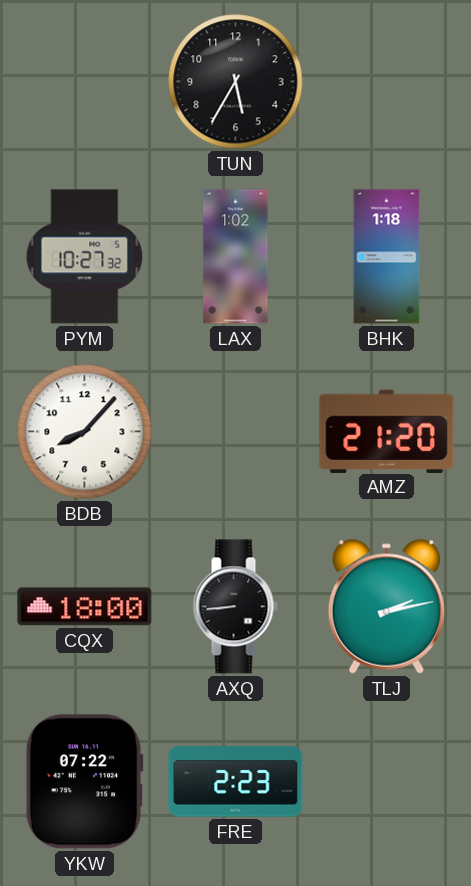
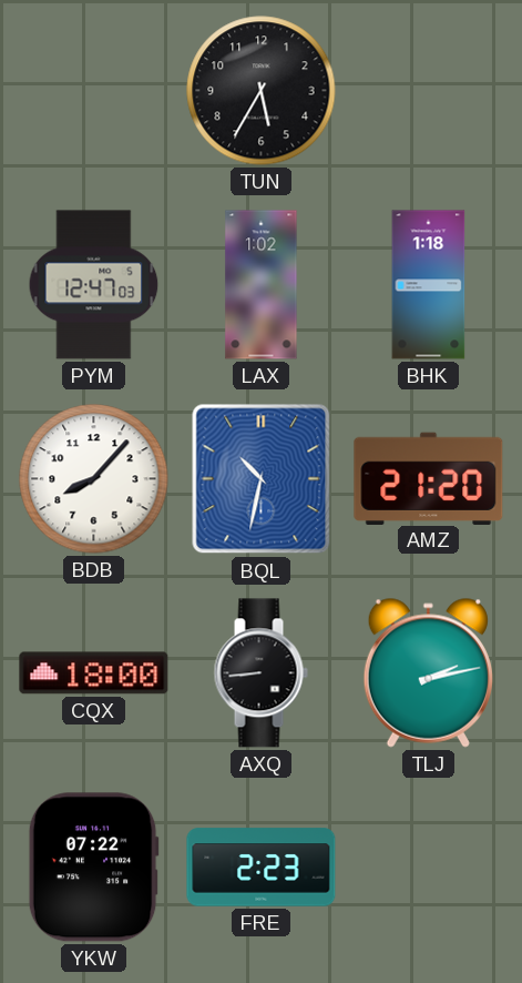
PYM: 10:27 -> 12:47
BQL: none -> 10:32
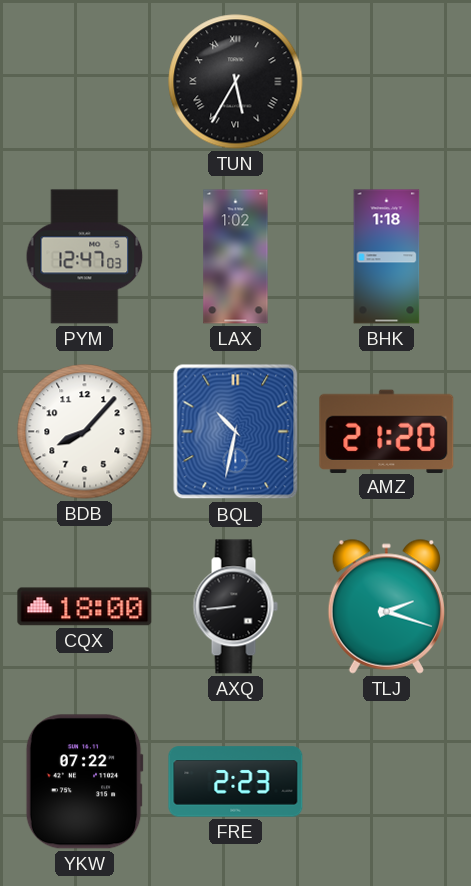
TUN numerals: Arabic -> Roman
TLJ: 2:13 -> 2:18
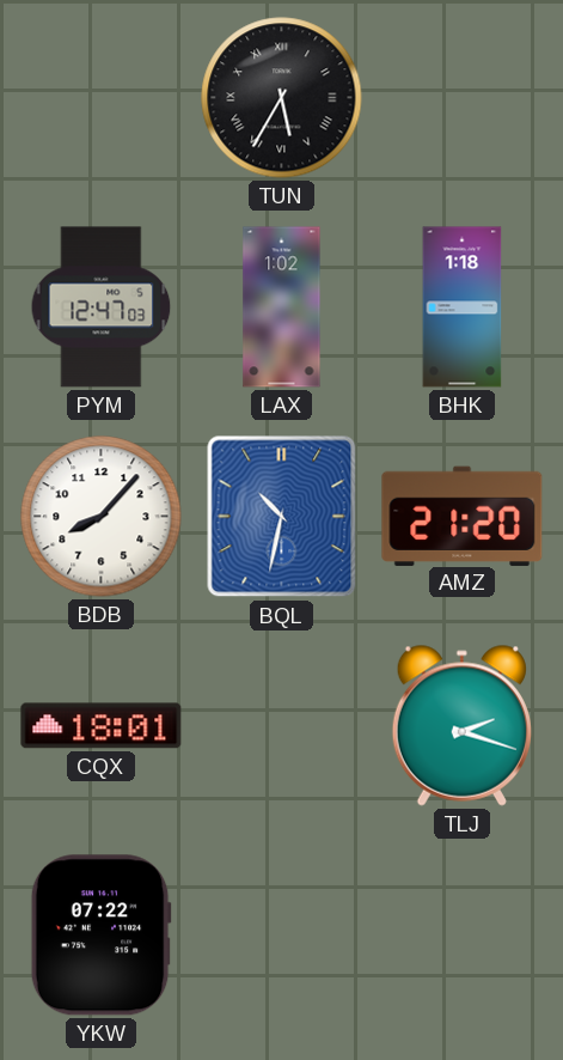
CQX: 18:00 -> 18:01
AXQ: 8:44 -> none
FRE: 2:23 -> none
